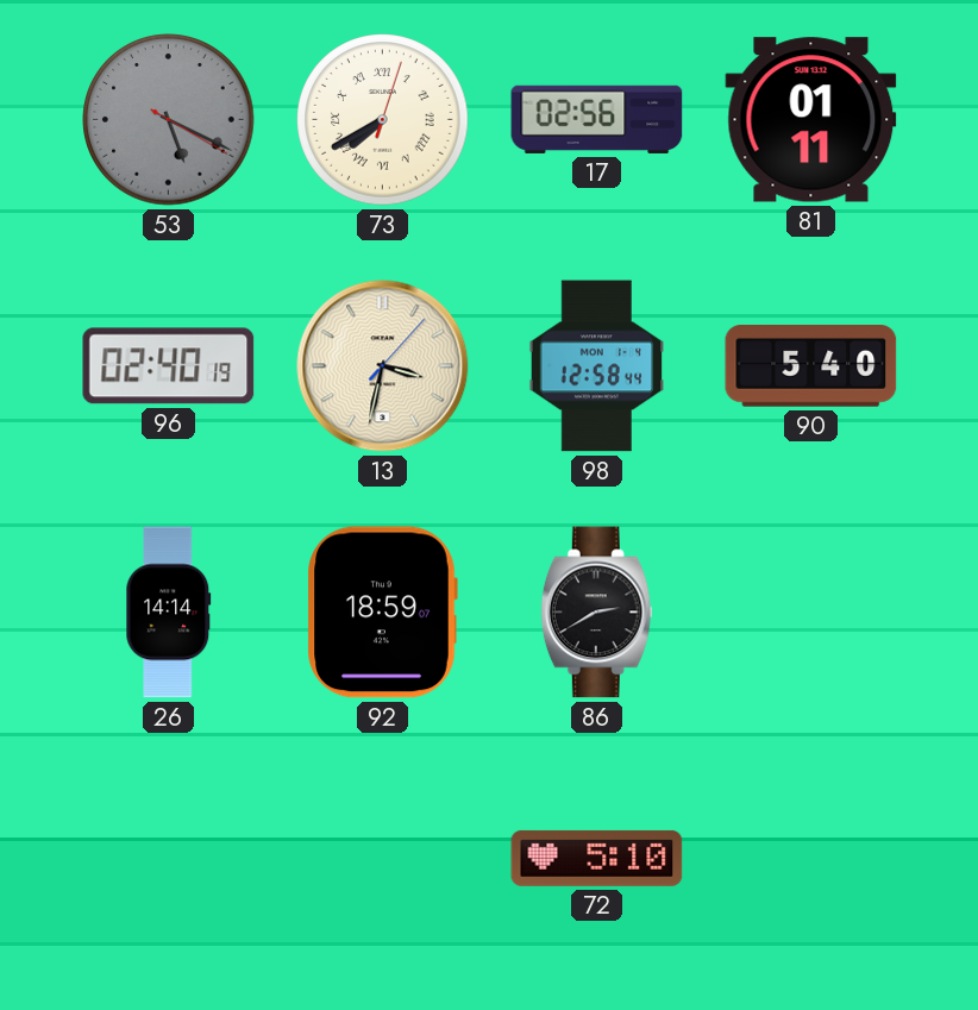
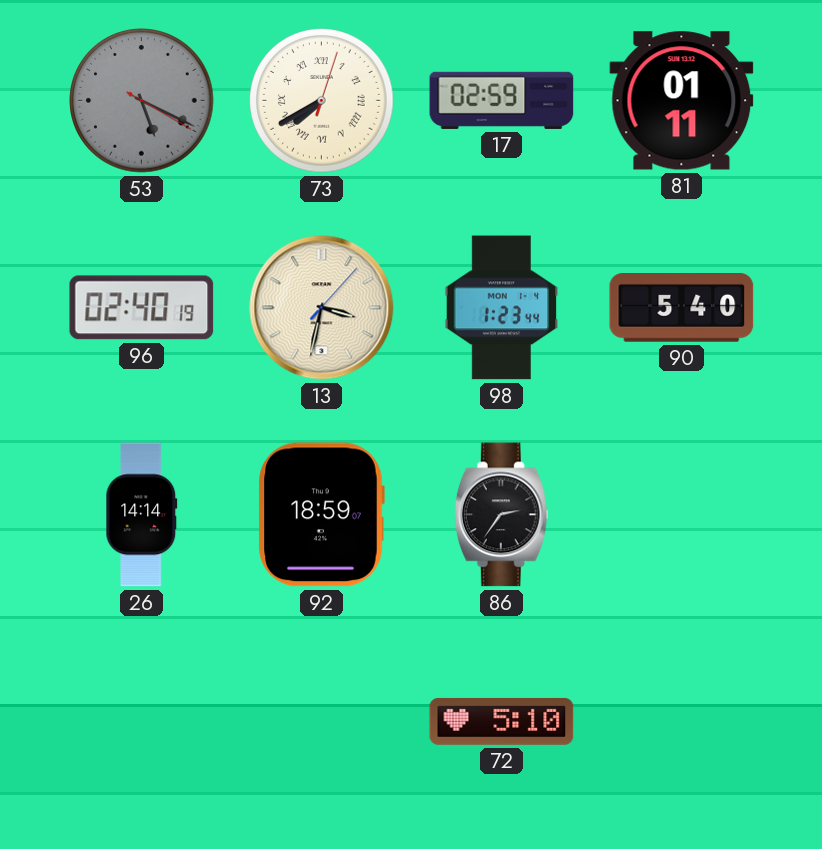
17: 02:56 -> 02:59
98: 12:58 -> 1:23
86: 2:40 -> 2:36
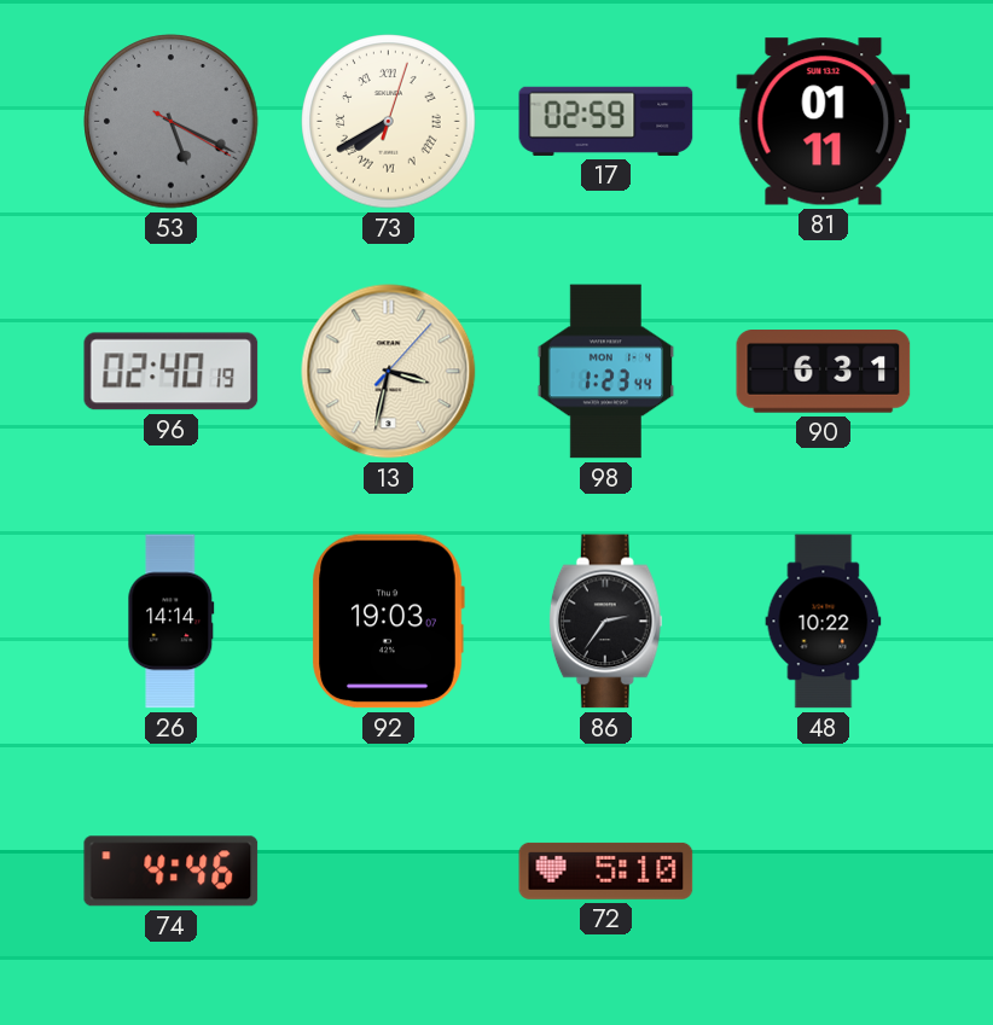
90: 5:40 -> 6:31
92: 18:59 -> 19:03
48: none -> 10:22
74: none -> 4:46
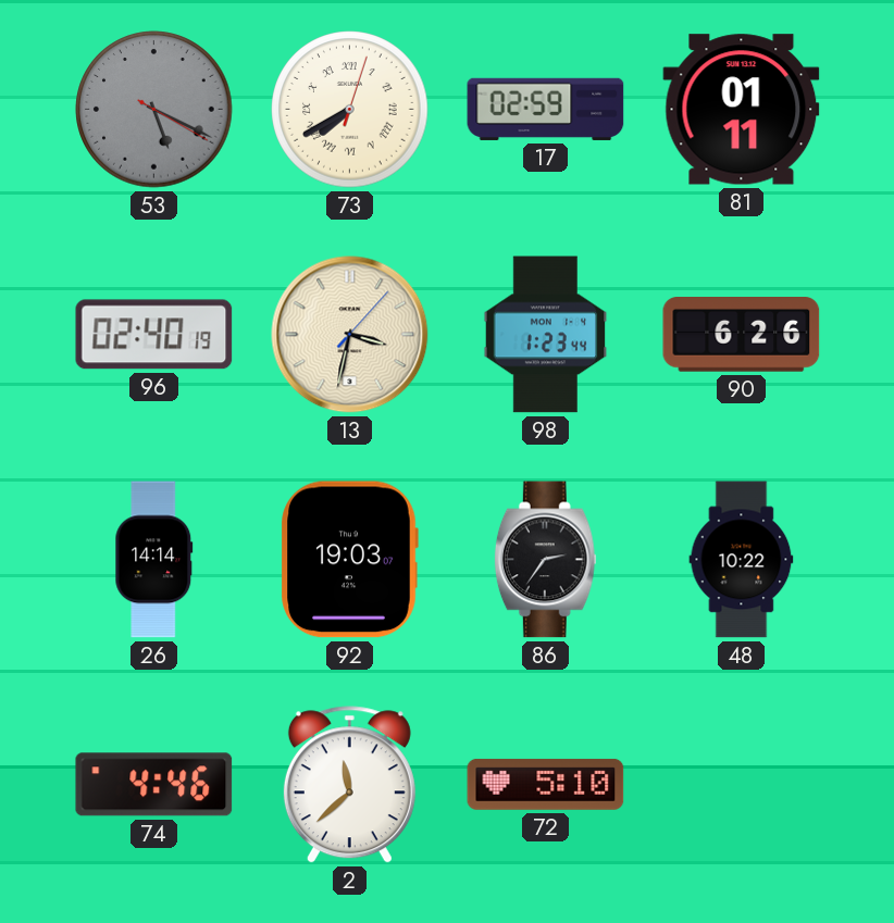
90: 6:31 -> 6:26
2: none -> 11:38
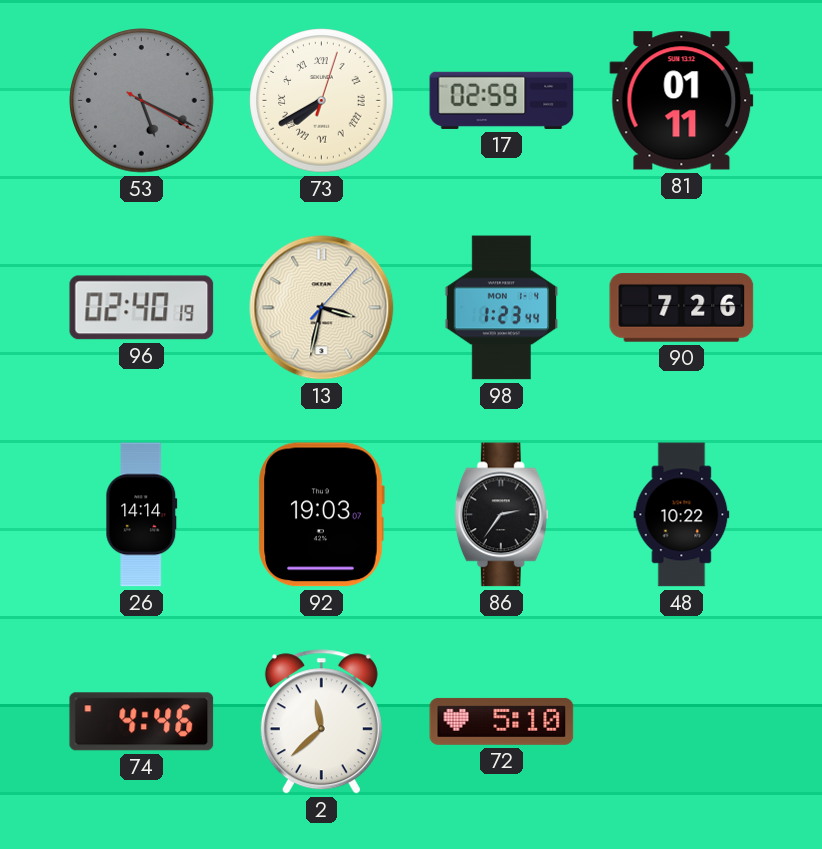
90: 6:26 -> 7:26
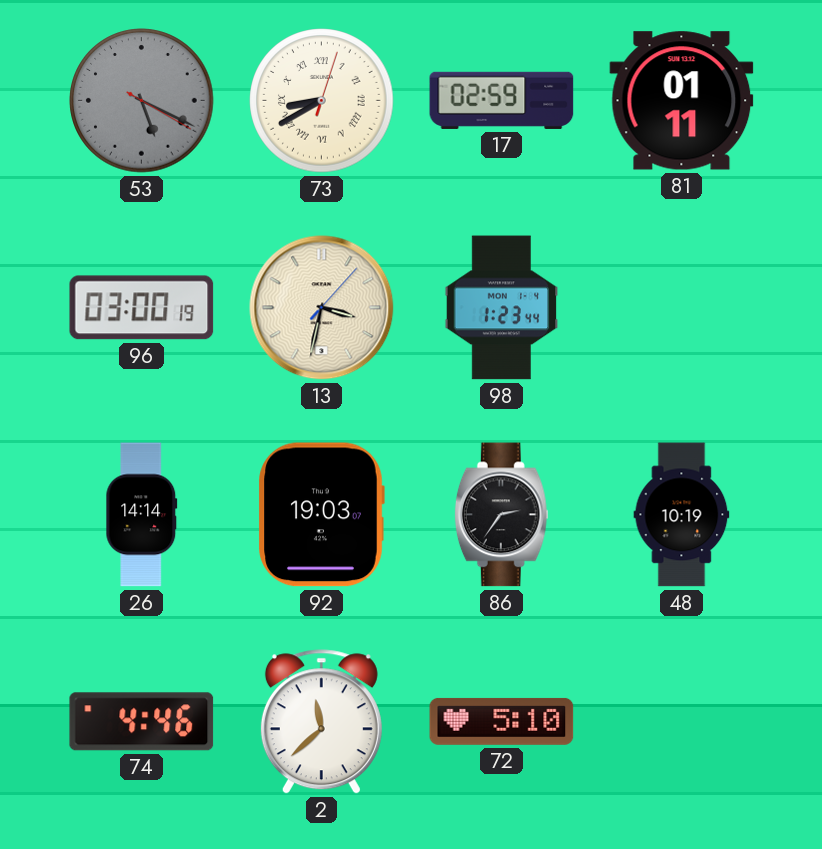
73: 7:40 -> 8:40
96: 02:40 -> 03:00
90: 7:26 -> none
48: 10:22 -> 10:19
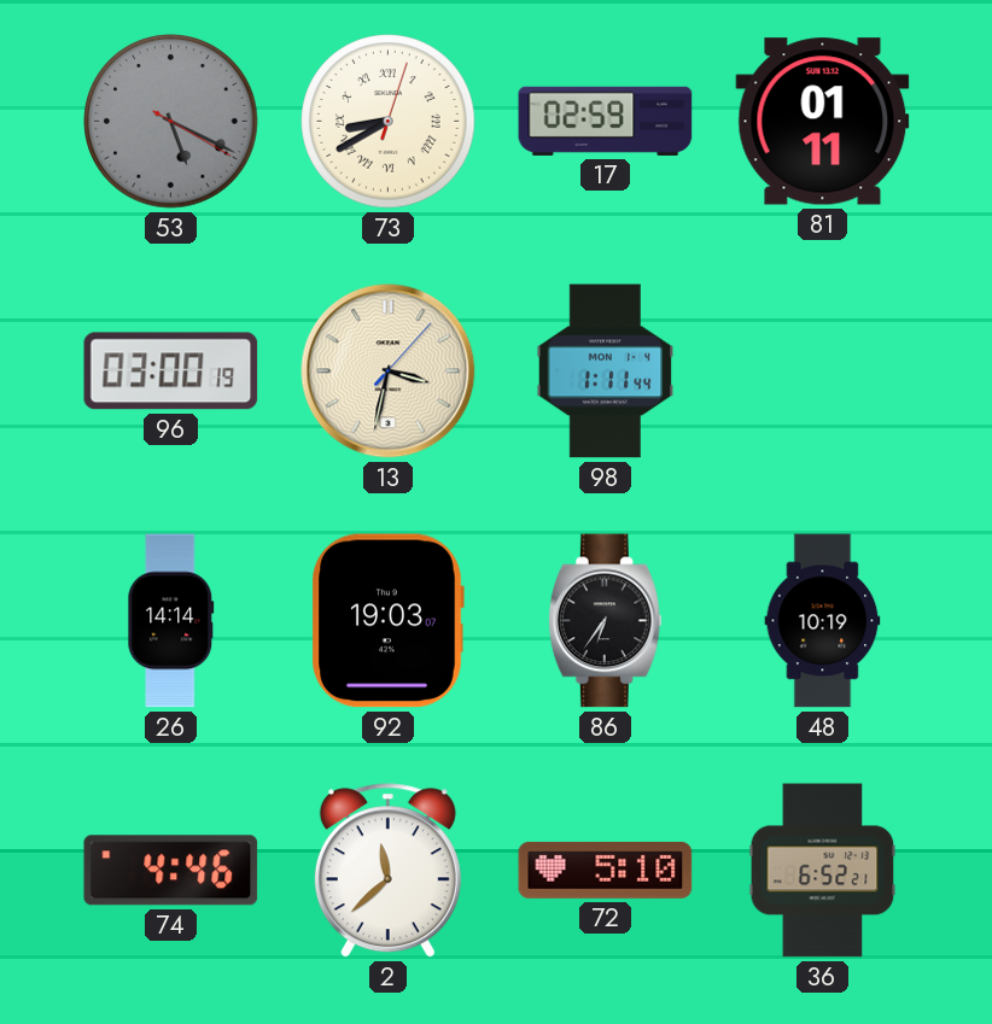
98: 1:23 -> 1:11
86: 2:36 -> 6:36
36: none -> 6:52
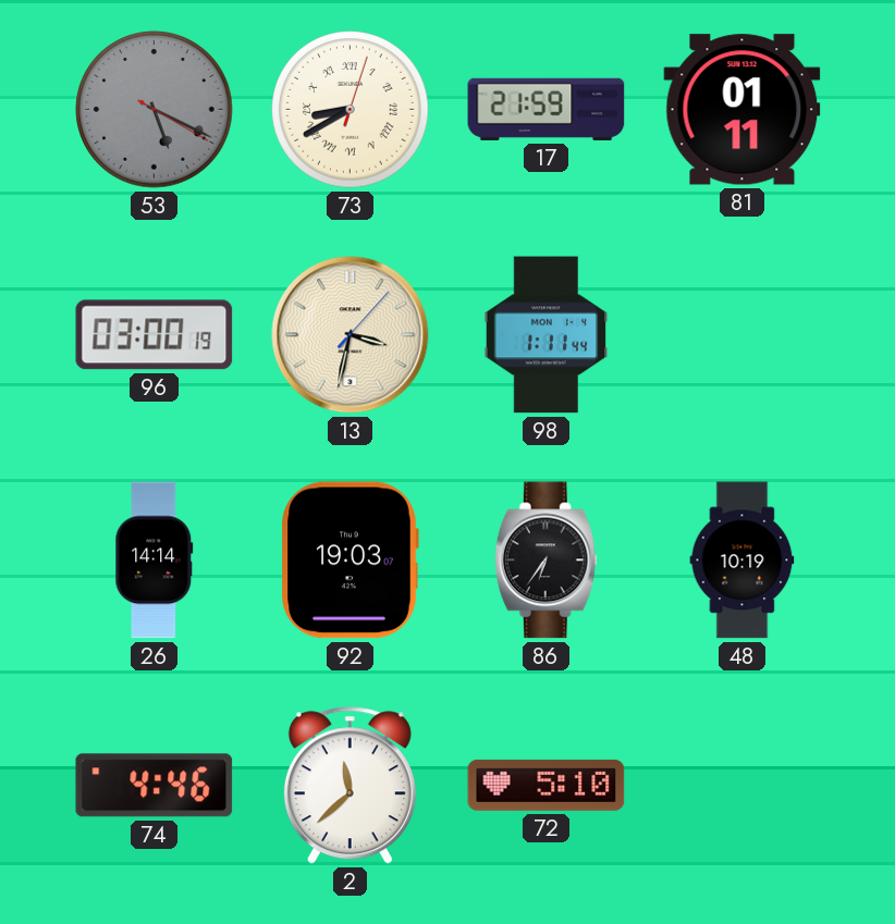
17: 02:59 -> 21:59
36: 6:52 -> none
